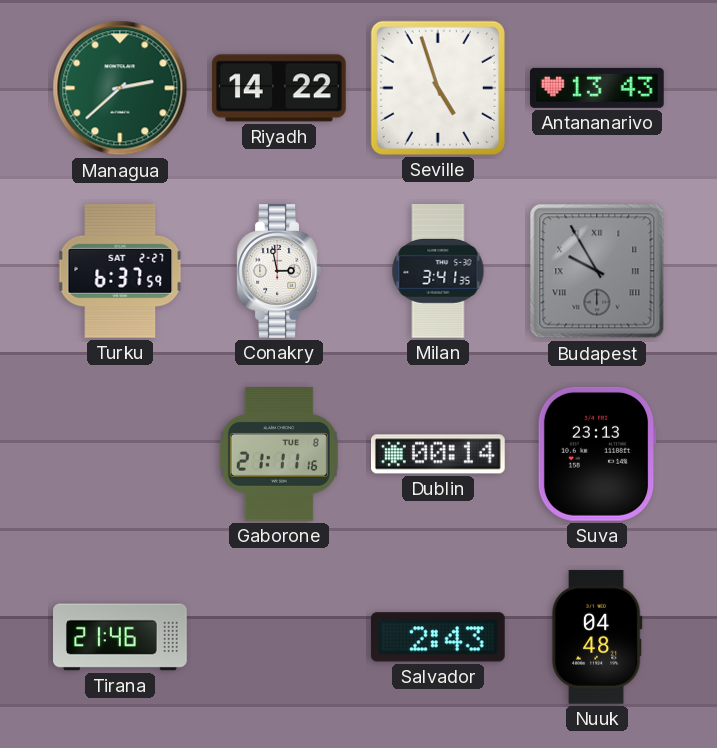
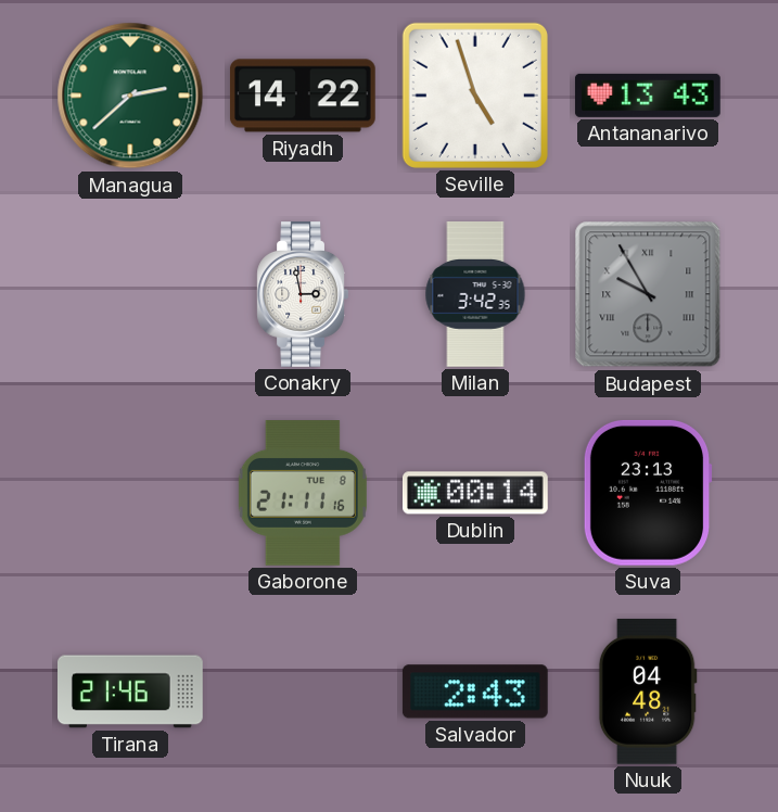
Turku: 6:37 -> none
Milan: 3:41 -> 3:42
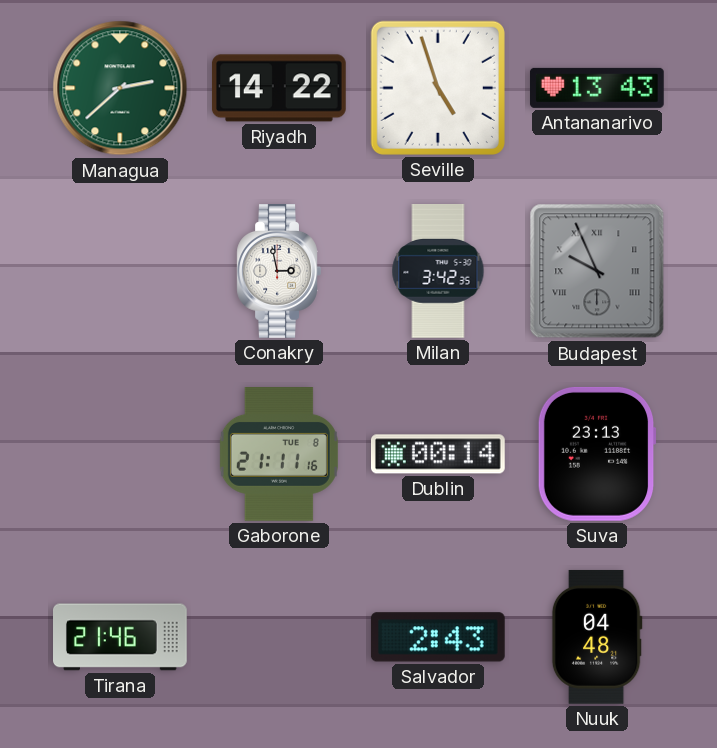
Budapest: 9:55 -> 9:56
